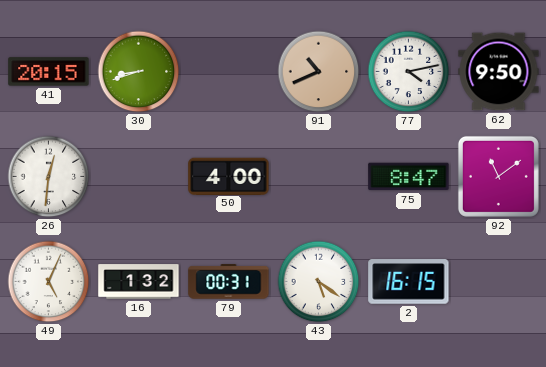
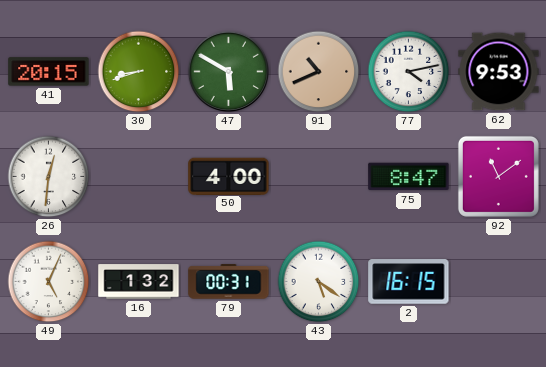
47: none -> 5:50
62: 9:50 -> 9:53
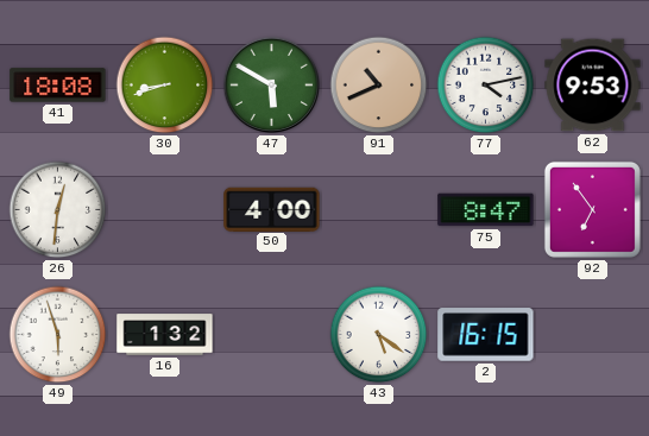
41: 20:15 -> 18:08
92: 11:09 -> 6:54
49: 5:04 -> 5:57
79: 00:31 -> none
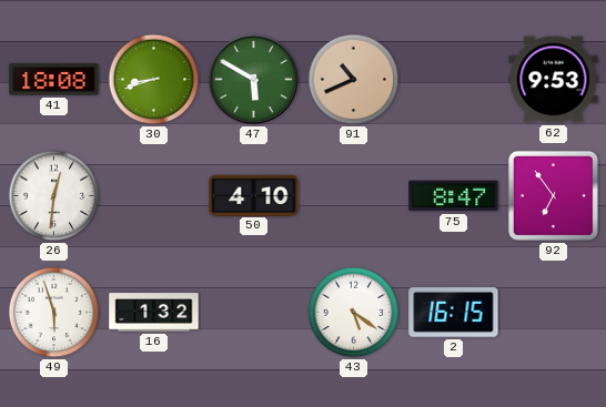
77: 4:13 -> none
50: 4:00 -> 4:10
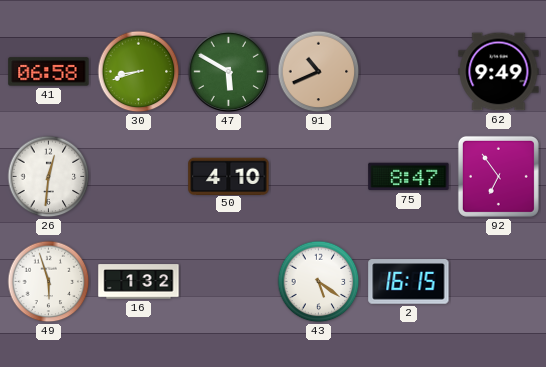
41: 18:08 -> 06:58
62: 9:53 -> 9:49
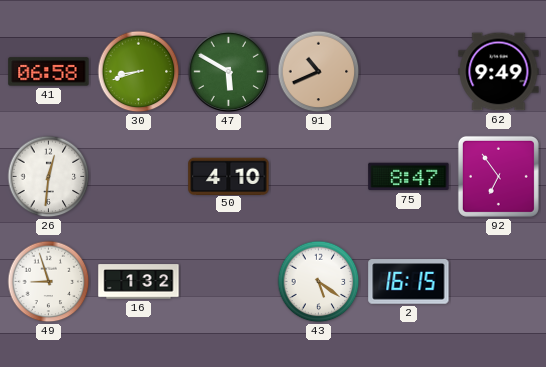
49: 5:57 -> 8:57
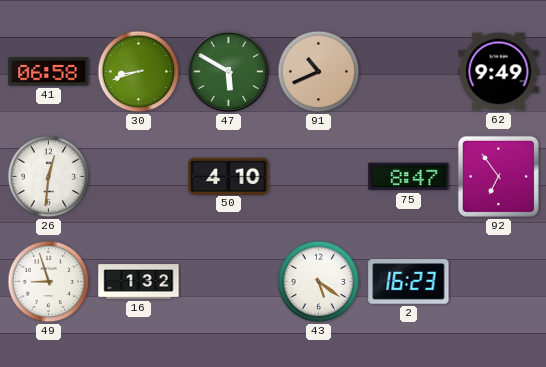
2: 16:15 -> 16:23
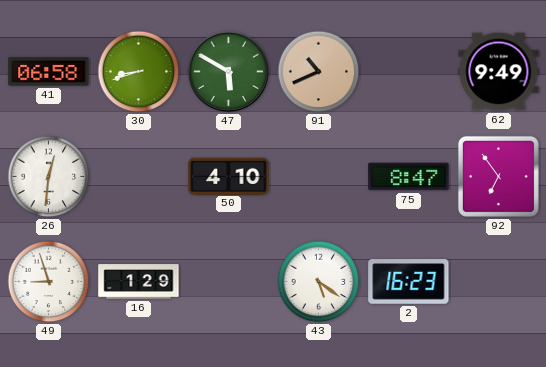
16: 1:32 -> 1:29
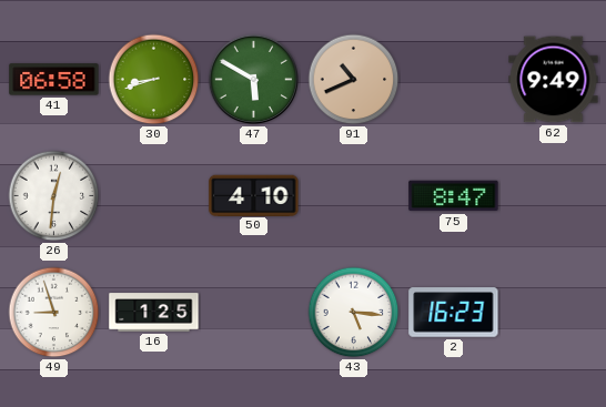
92: 6:54 -> none
16: 1:29 -> 1:25
43: 5:21 -> 5:16
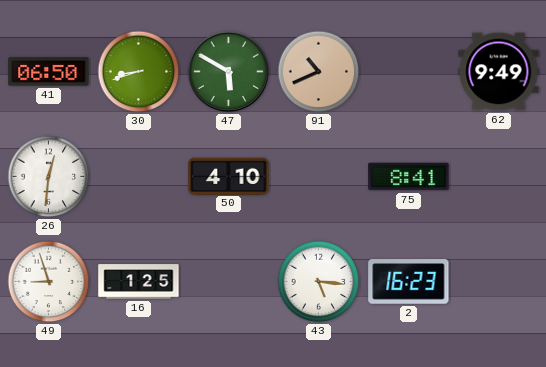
41: 06:58 -> 06:50
75: 8:47 -> 8:41
